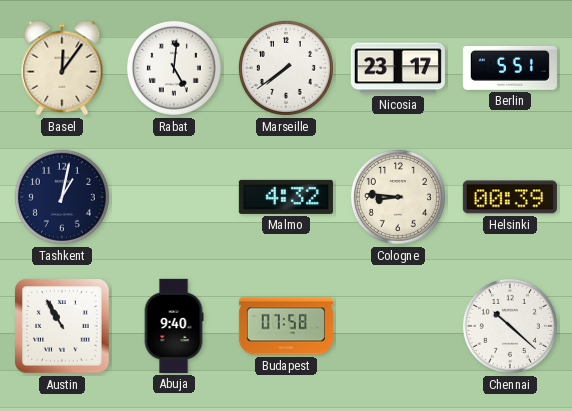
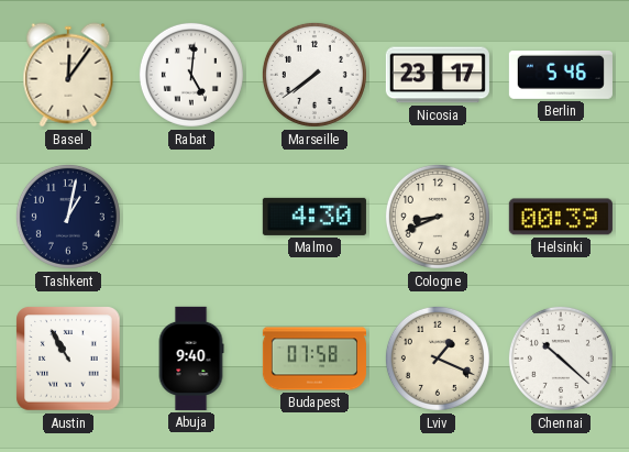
Berlin: 5:51 -> 5:46
Malmo: 4:32 -> 4:30
Cologne: 8:46 -> 8:41
Lviv: none -> 1:19
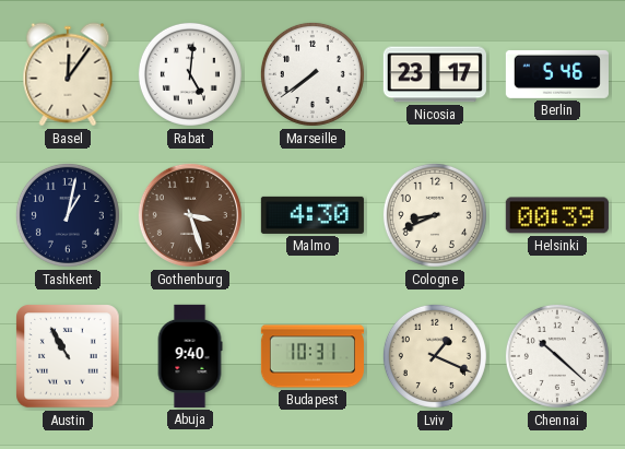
Gothenburg: none -> 3:27
Budapest: 07:58 -> 10:31
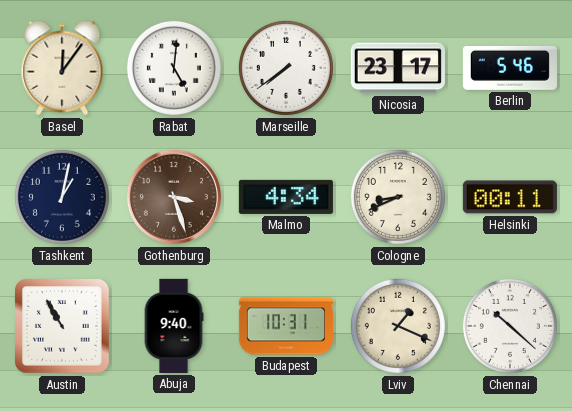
Malmo: 4:30 -> 4:34
Helsinki: 00:39 -> 00:11
